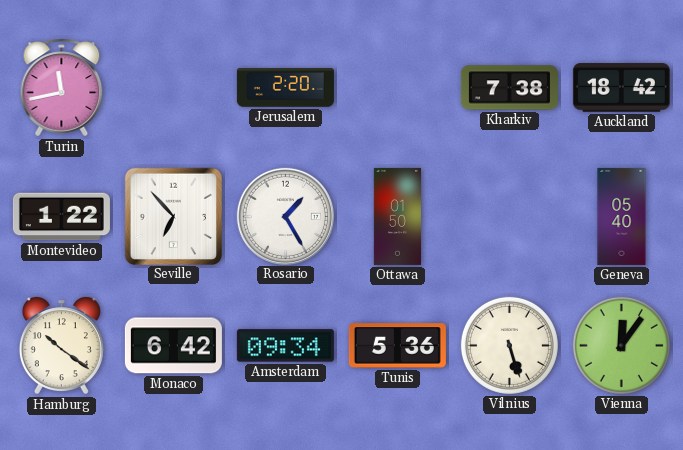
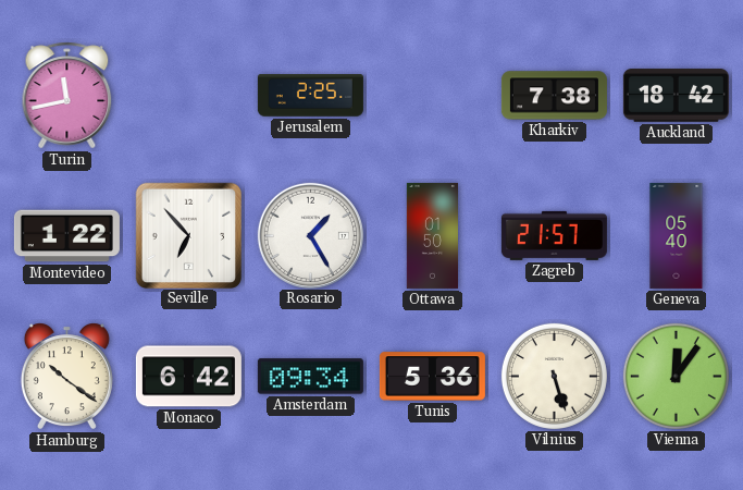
Jerusalem: 2:20 -> 2:25
Zagreb: none -> 21:57
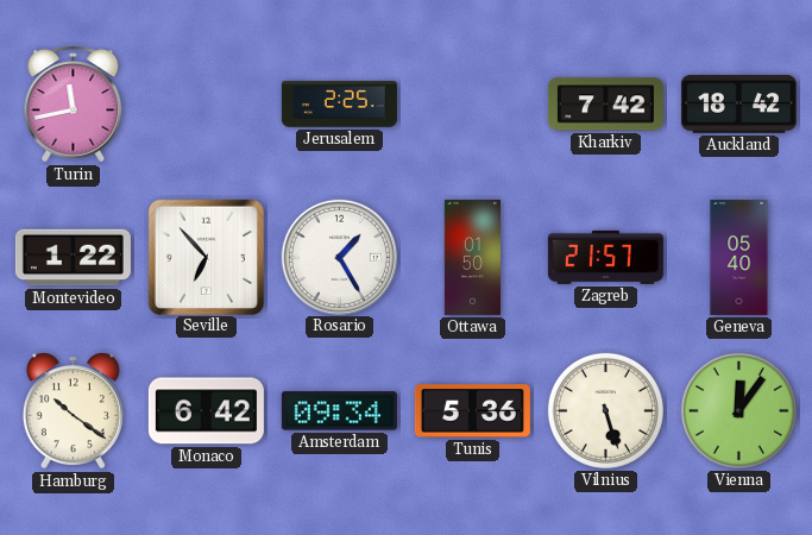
Kharkiv: 7:38 -> 7:42
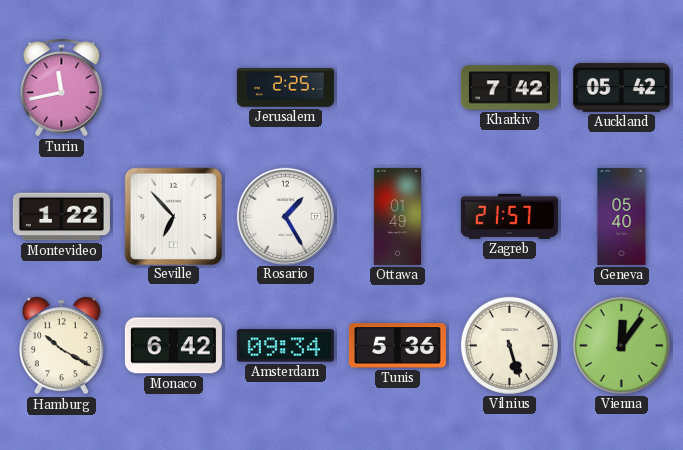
Auckland: 18:42 -> 05:42
Ottawa: 01:50 -> 01:49
Hamburg: 10:21 -> 10:20
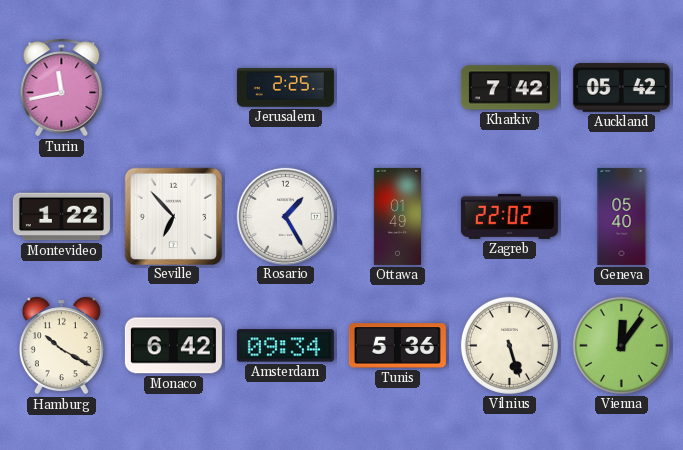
Zagreb: 21:57 -> 22:02
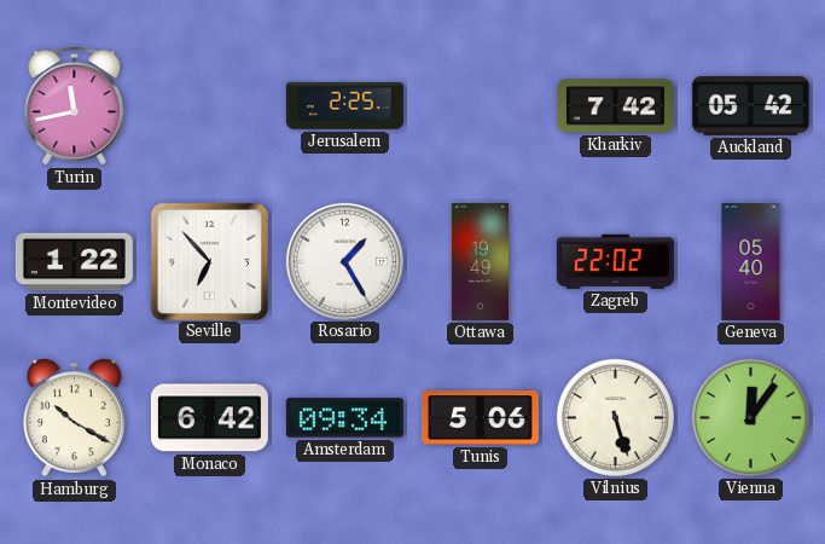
Ottawa: 01:49 -> 19:49
Tunis: 5:36 -> 5:06
